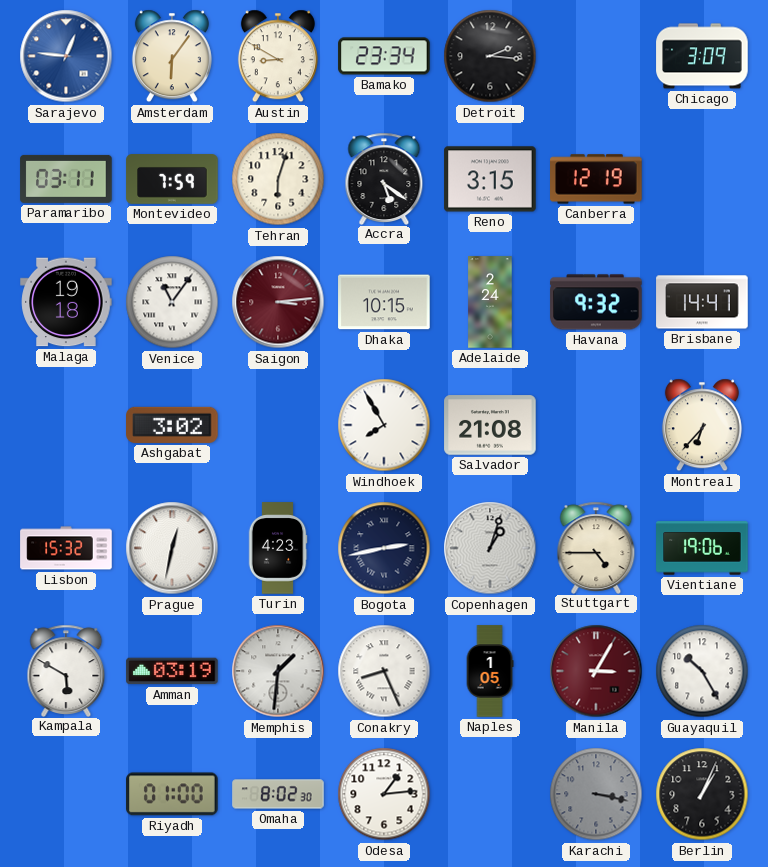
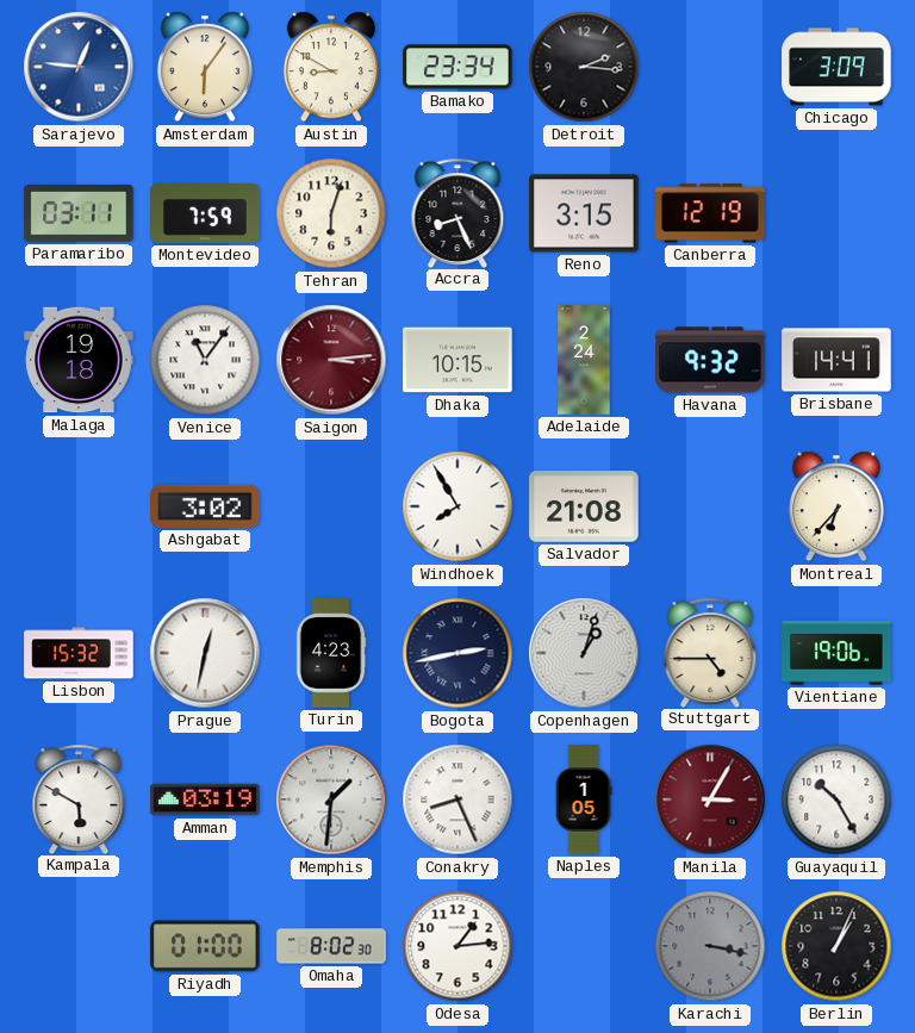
Accra: 5:21 -> 8:26
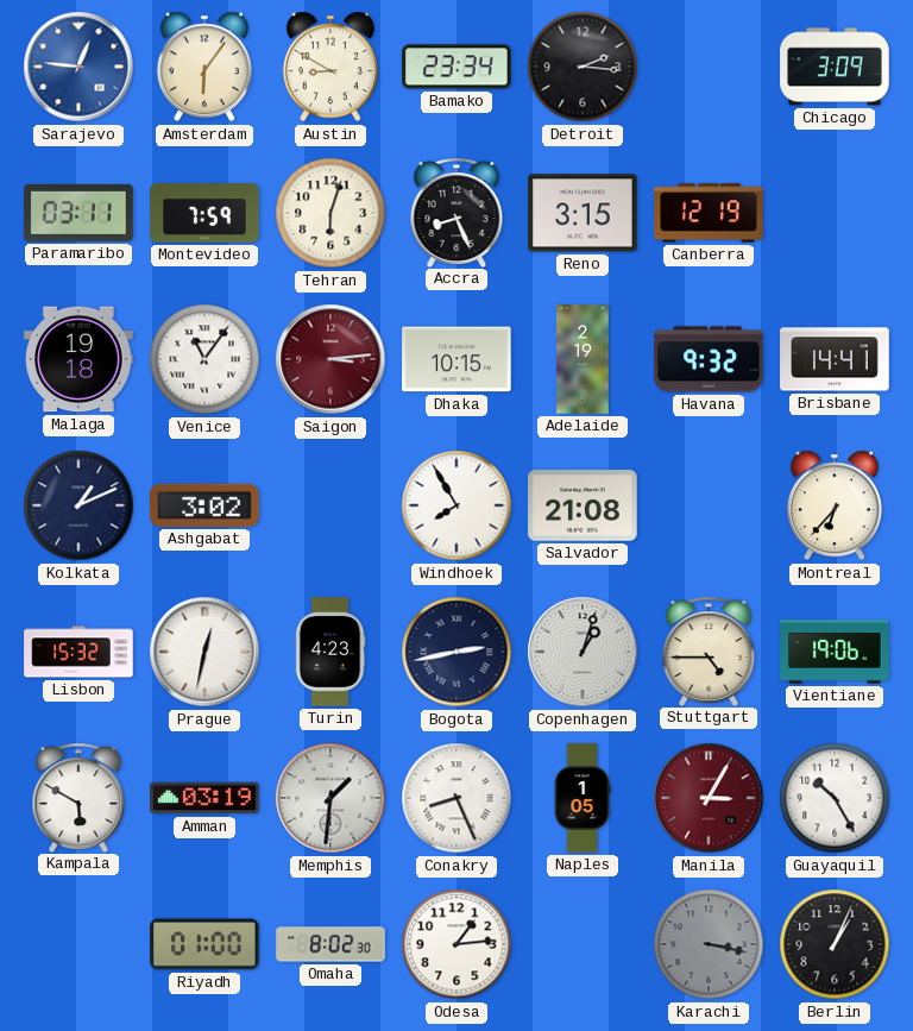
Adelaide: 2:24 -> 2:19
Kolkata: none -> 1:11
